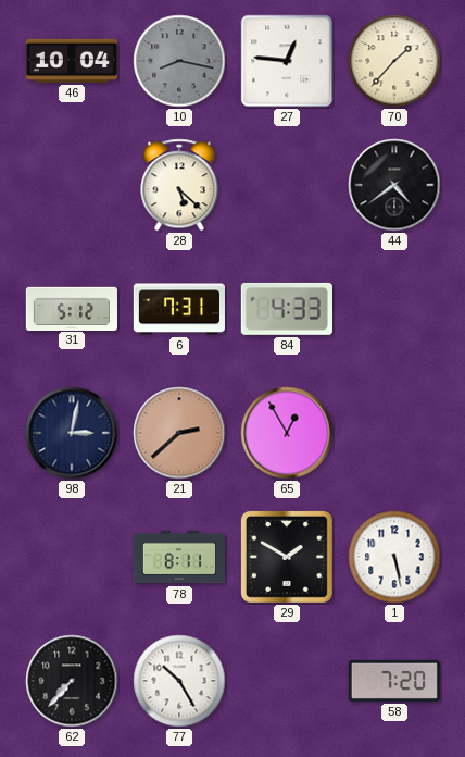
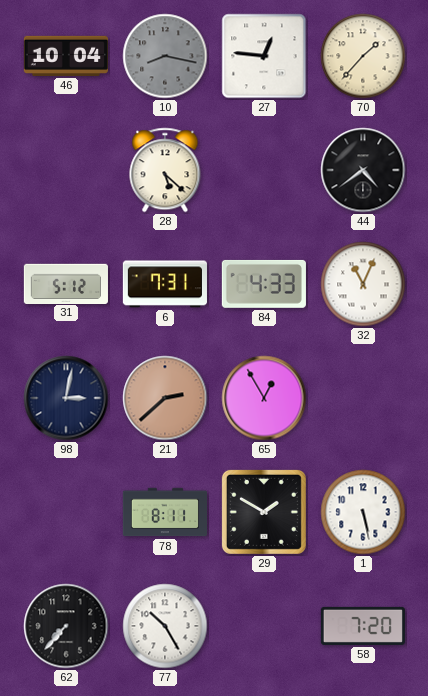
32: none -> 11:04
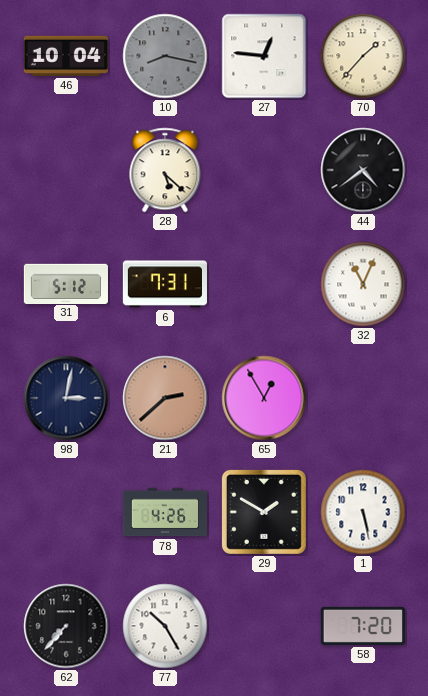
84: 4:33 -> none
78: 8:11 -> 4:26
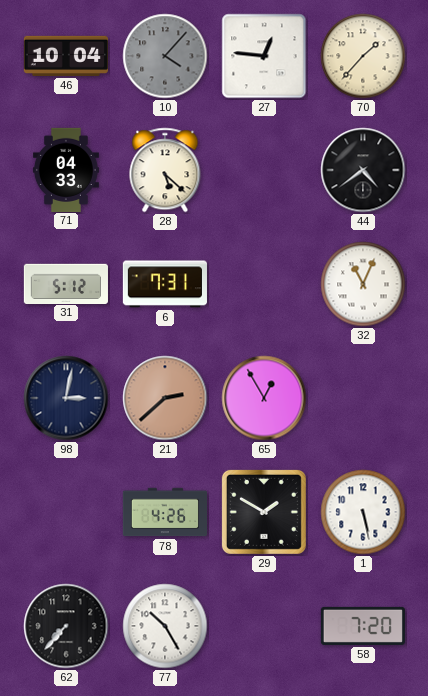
10: 8:17 -> 4:07
71: none -> 04:33
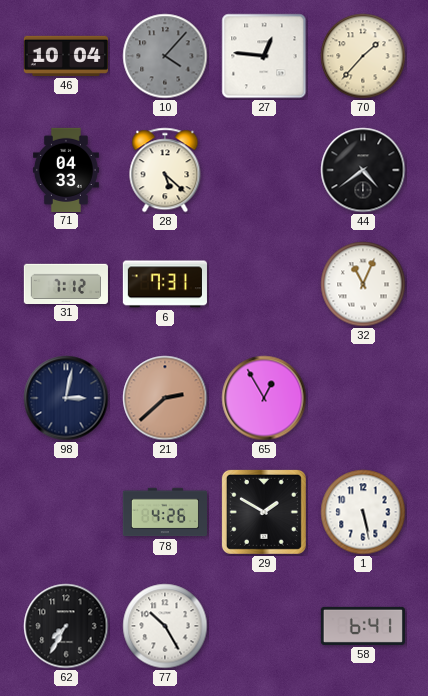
31: 5:12 -> 7:12
62: 7:37 -> 7:35
58: 7:20 -> 6:41
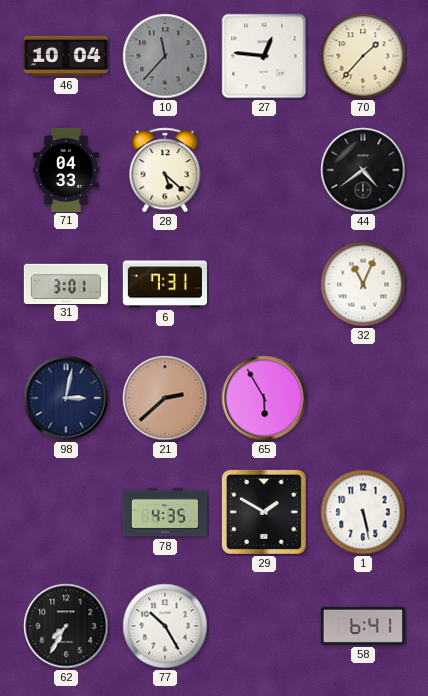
10: 4:07 -> 11:37
31: 7:12 -> 3:01
65: 12:55 -> 5:55
78: 4:26 -> 4:35
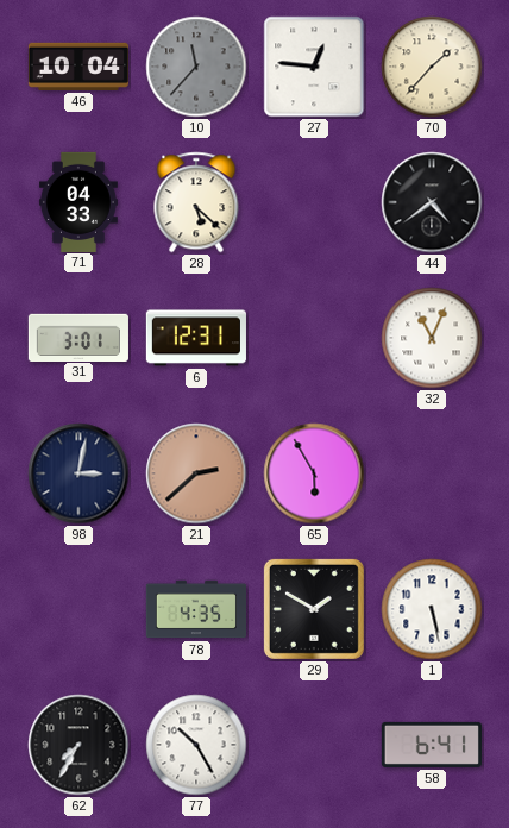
6: 7:31 -> 12:31
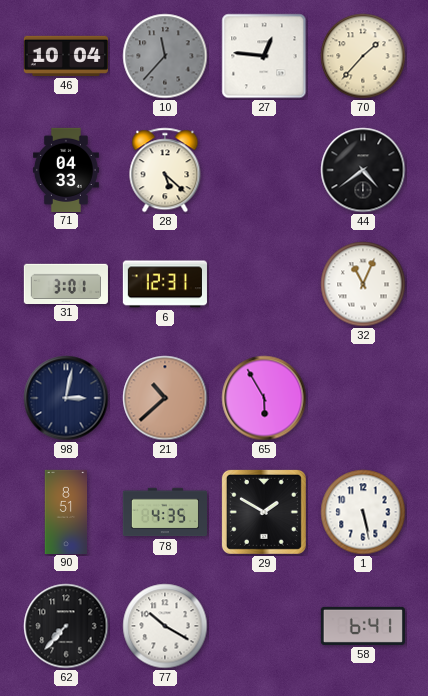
21: 2:38 -> 10:38
90: none -> 8:51
62: 7:35 -> 7:37
77: 10:25 -> 10:20
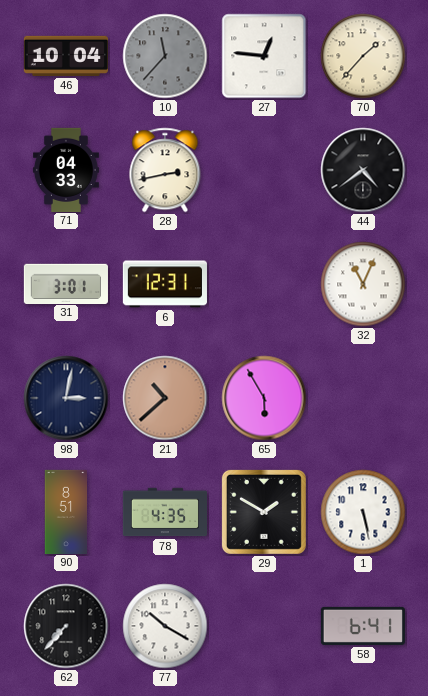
28: 5:22 -> 2:43
